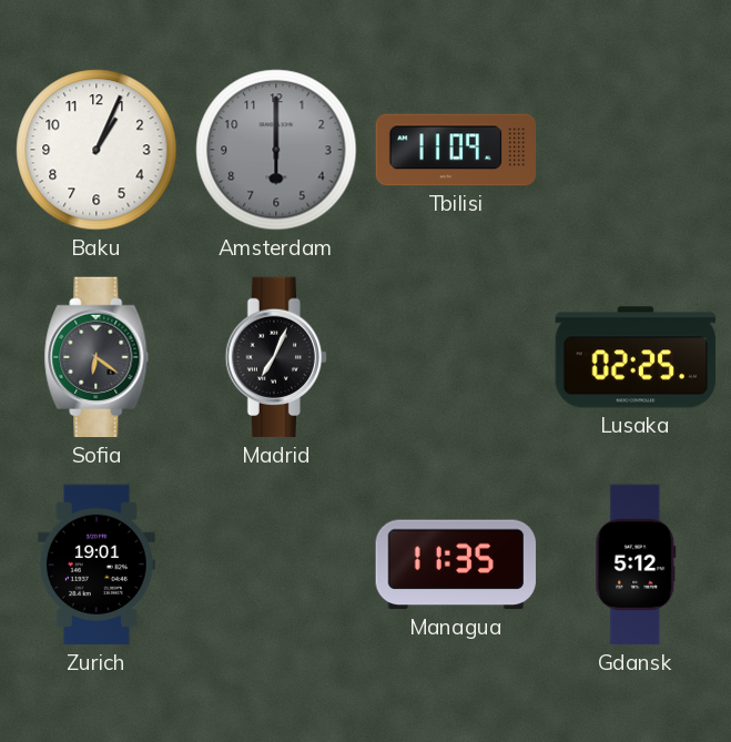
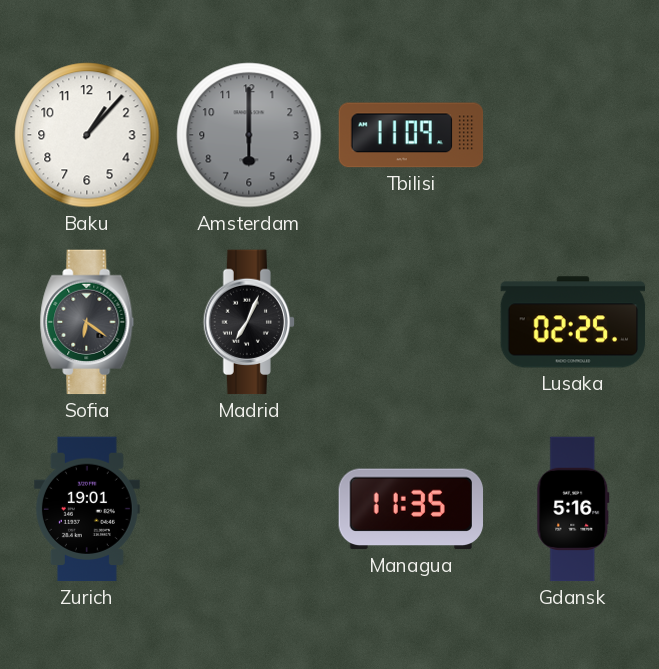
Baku: 1:04 -> 1:07
Gdansk: 5:12 -> 5:16
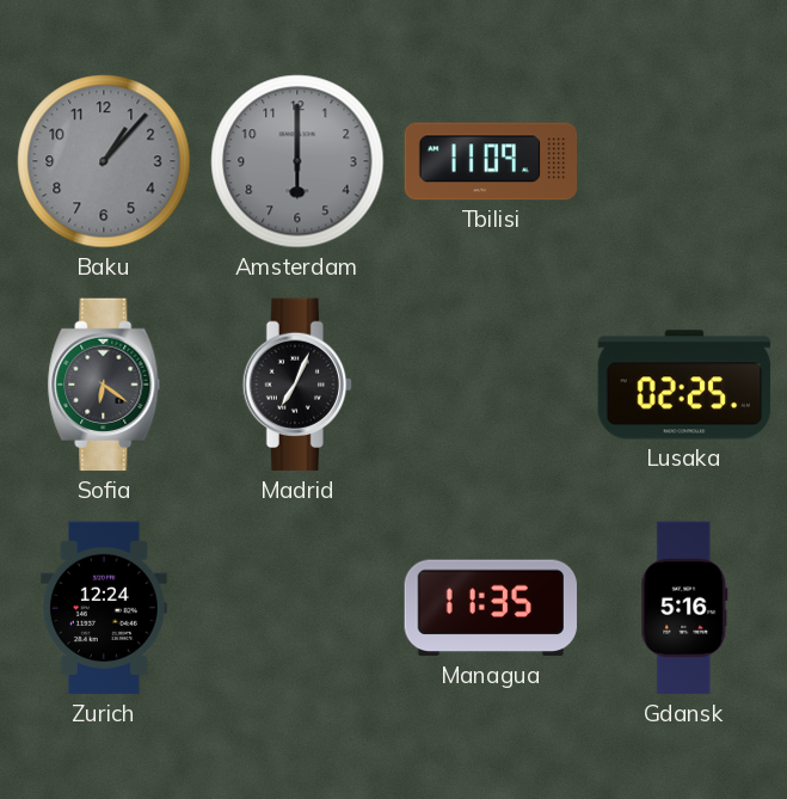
Baku dial: white -> grey
Zurich: 19:01 -> 12:24
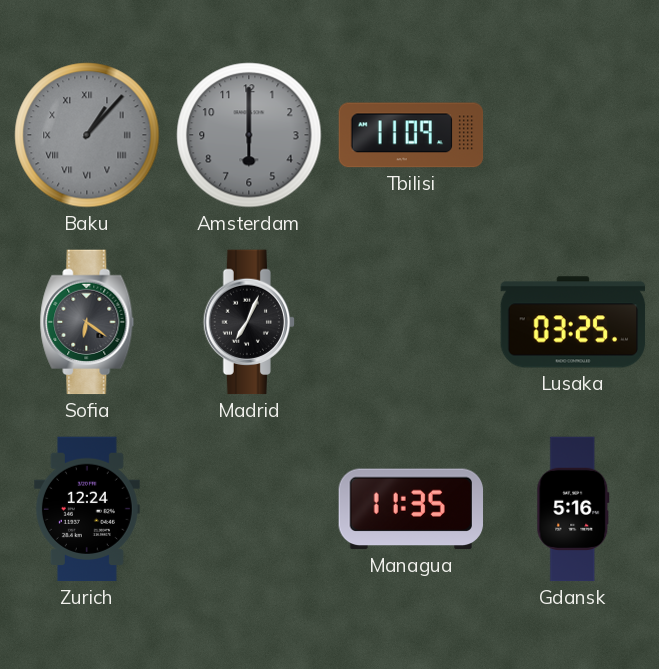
Baku numerals: Arabic -> Roman
Lusaka: 02:25 -> 03:25
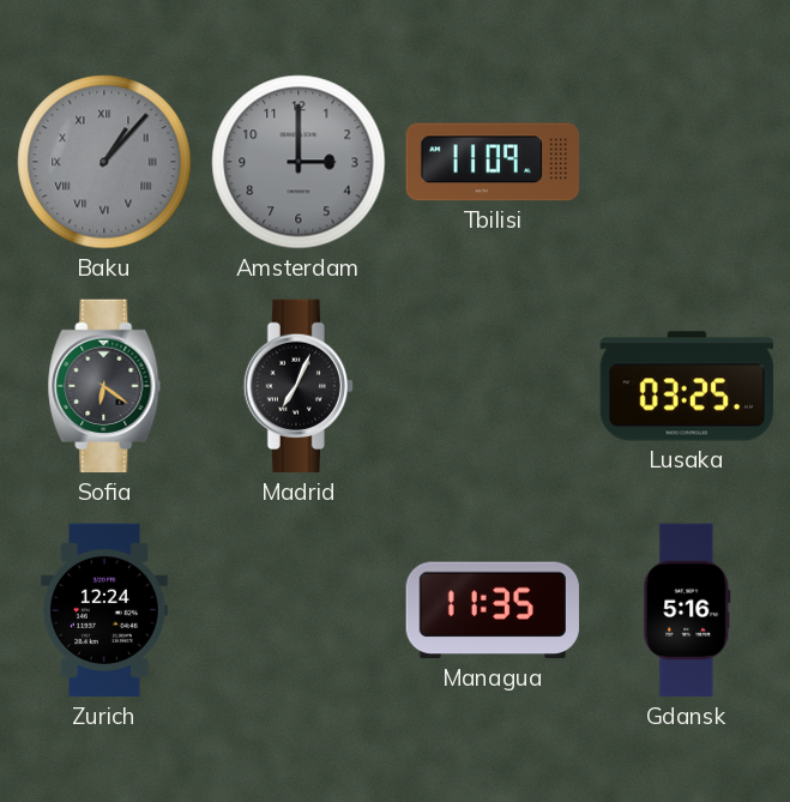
Amsterdam: 6:00 -> 3:00
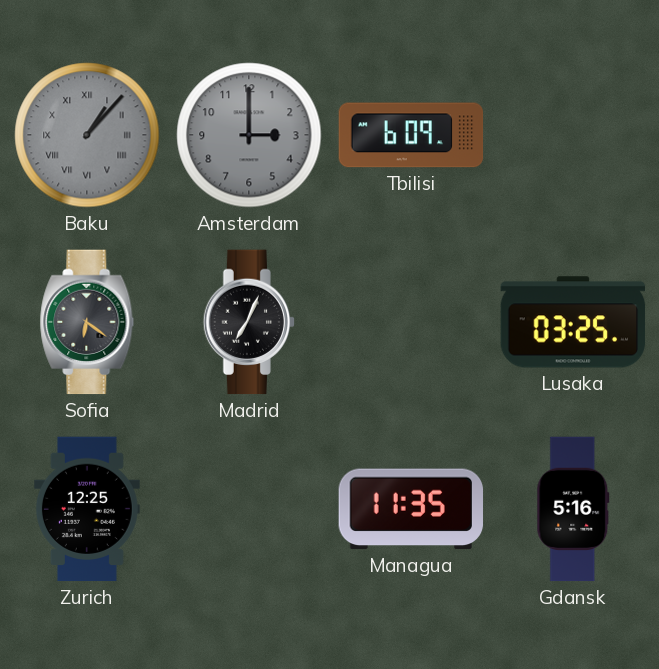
Tbilisi: 11:09 -> 6:09
Zurich: 12:24 -> 12:25
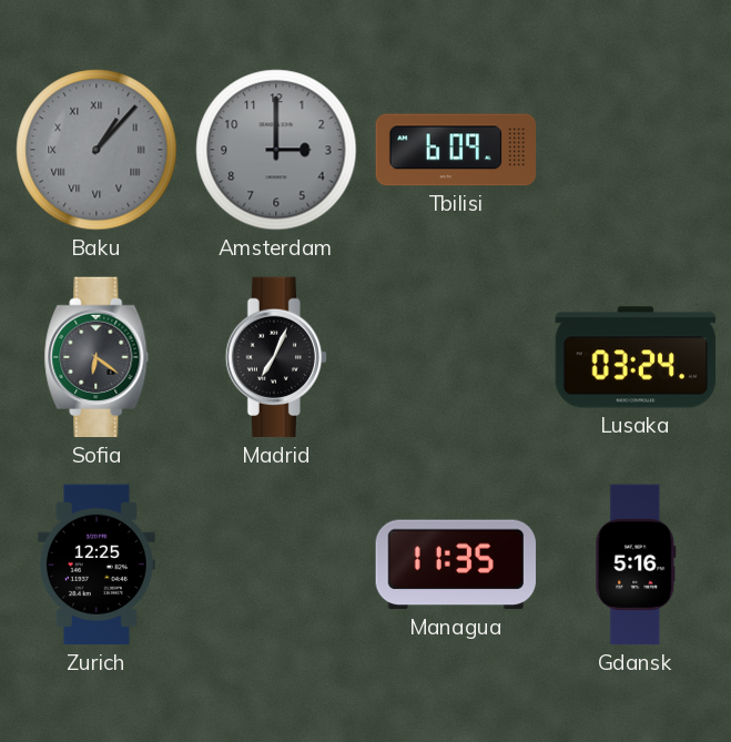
Lusaka: 03:25 -> 03:24
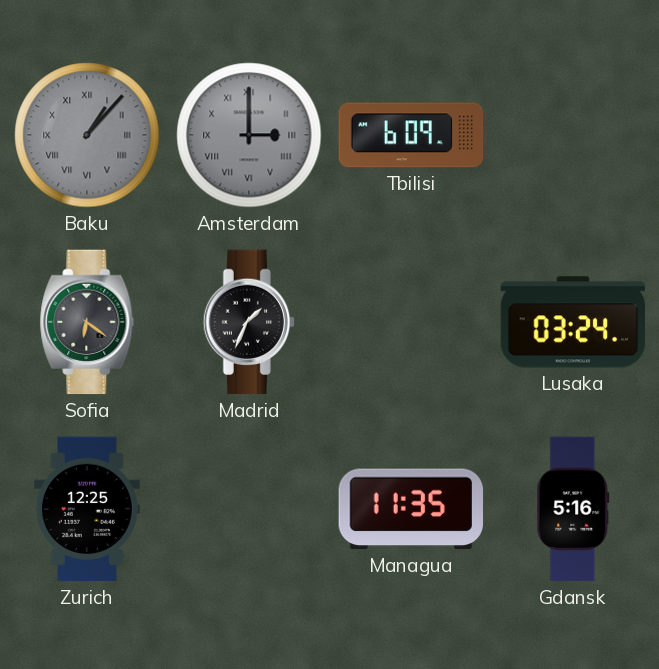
Amsterdam numerals: Arabic -> Roman
Madrid: 7:04 -> 1:34
